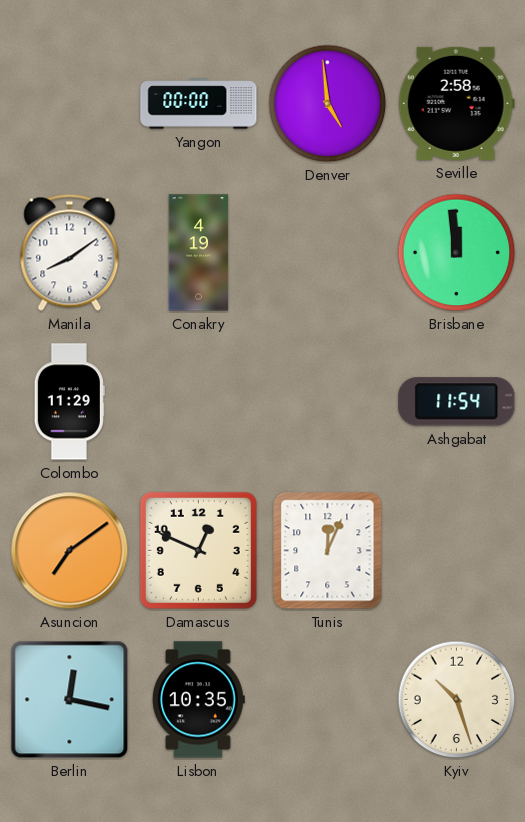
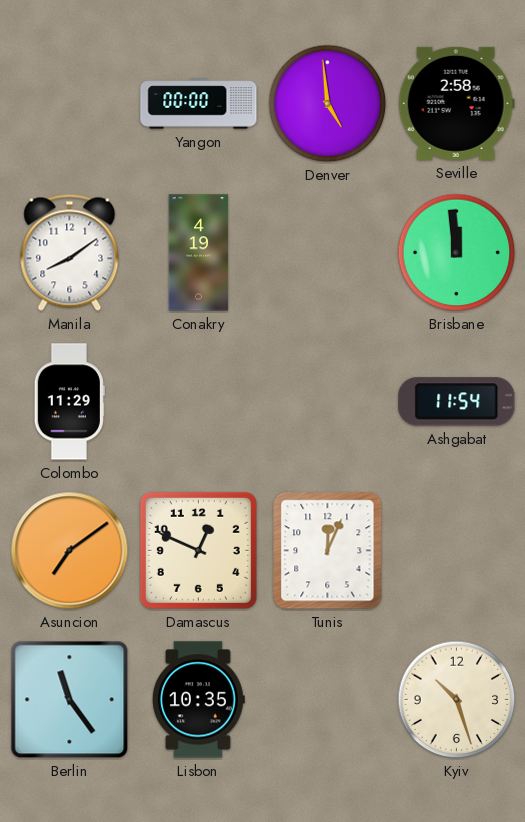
Berlin: 12:17 -> 11:24
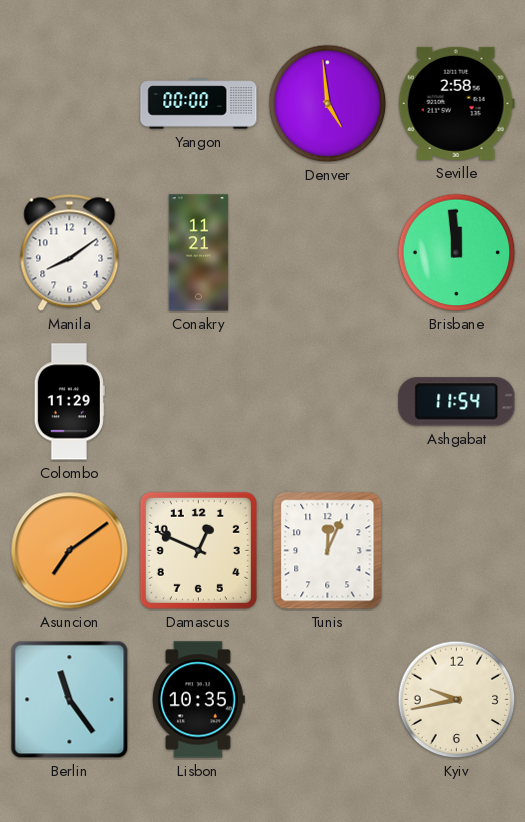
Conakry: 4:19 -> 11:21
Kyiv: 10:27 -> 9:43
